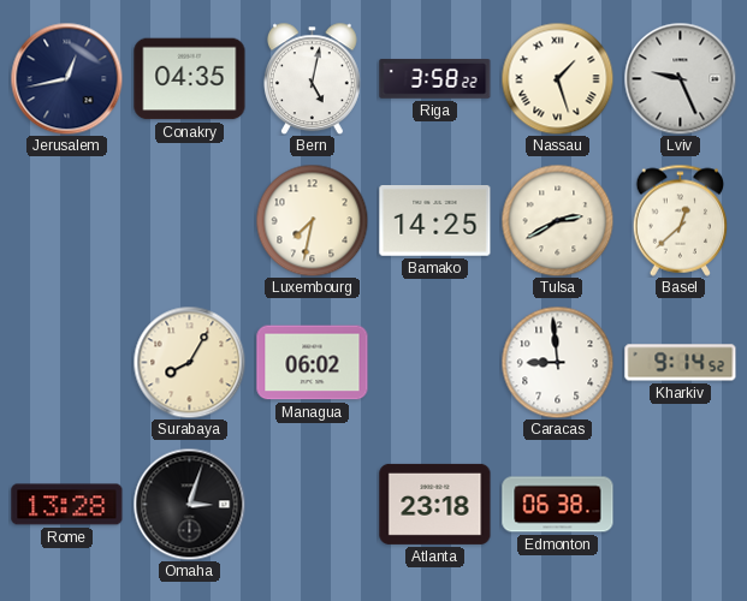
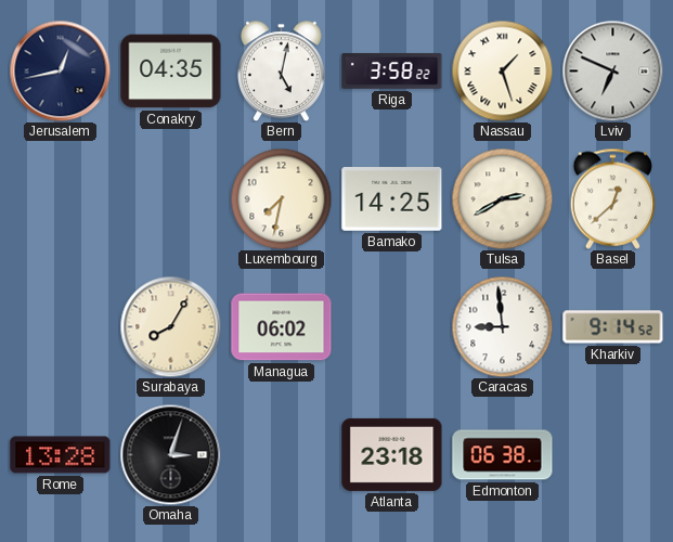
Lviv: 9:26 -> 6:49
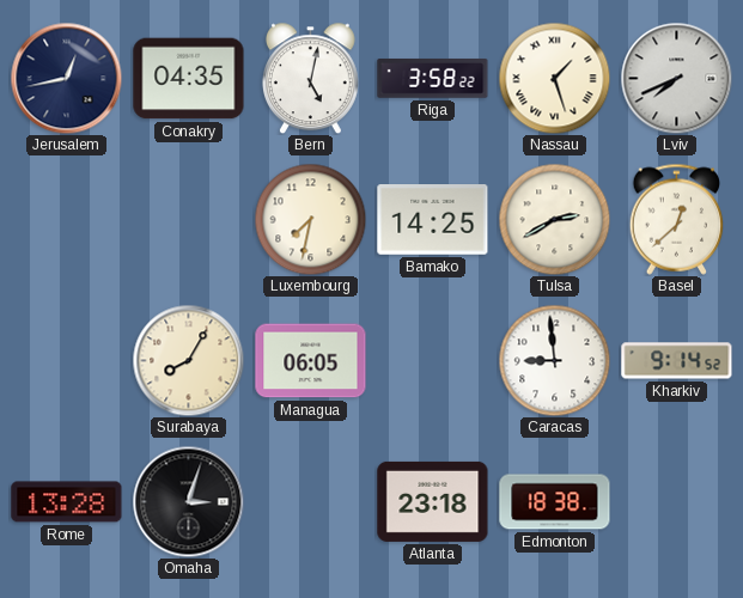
Lviv: 6:49 -> 7:41
Managua: 06:02 -> 06:05
Edmonton: 06:38 -> 18:38
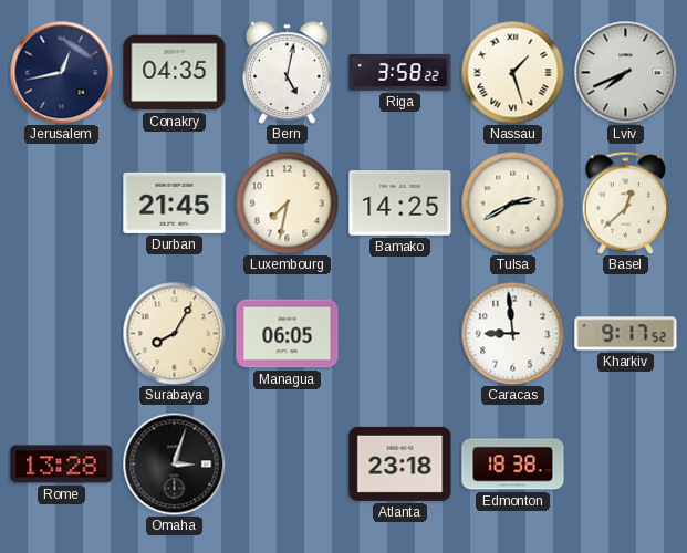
Durban: none -> 21:45
Kharkiv: 9:14 -> 9:17
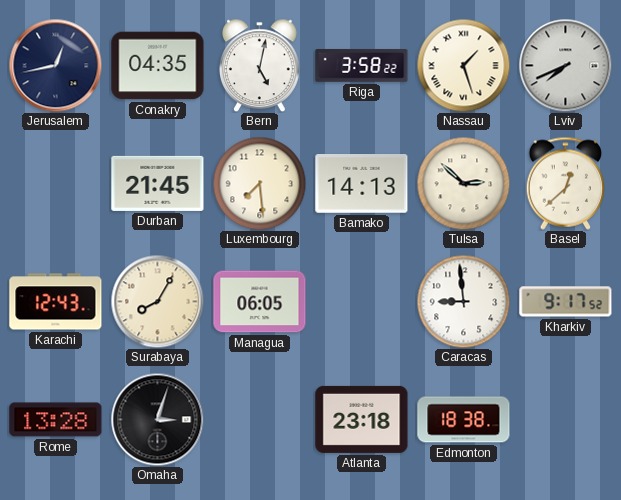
Luxembourg: 7:32 -> 7:29
Bamako: 14:25 -> 14:13
Tulsa: 2:40 -> 2:52
Karachi: none -> 12:43
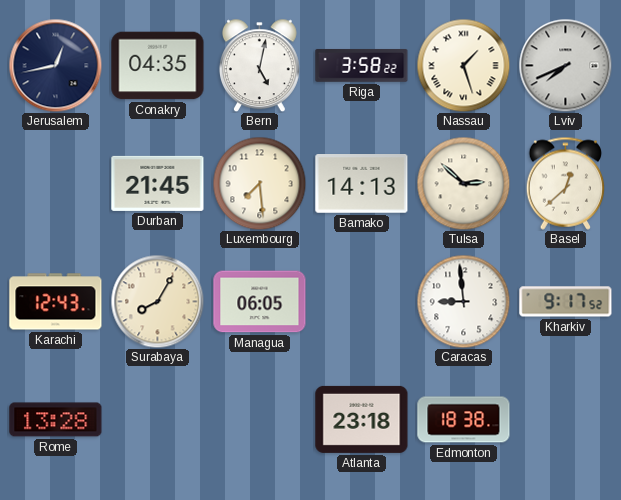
Omaha: 3:03 -> none
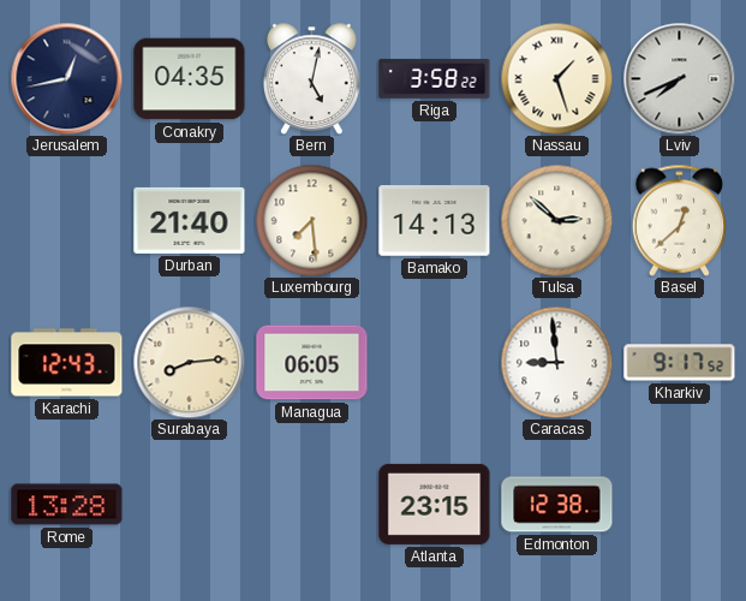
Durban: 21:45 -> 21:40
Surabaya: 8:05 -> 8:14
Atlanta: 23:18 -> 23:15
Edmonton: 18:38 -> 12:38
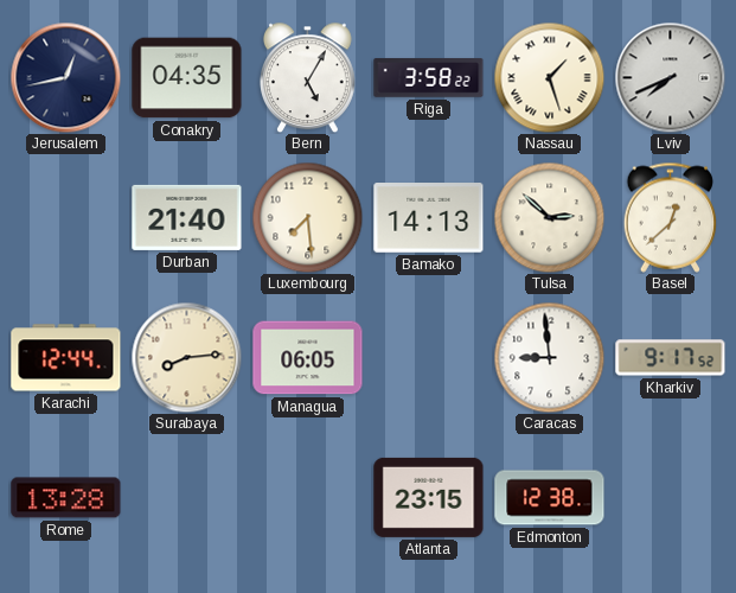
Bern: 5:02 -> 5:05
Karachi: 12:43 -> 12:44
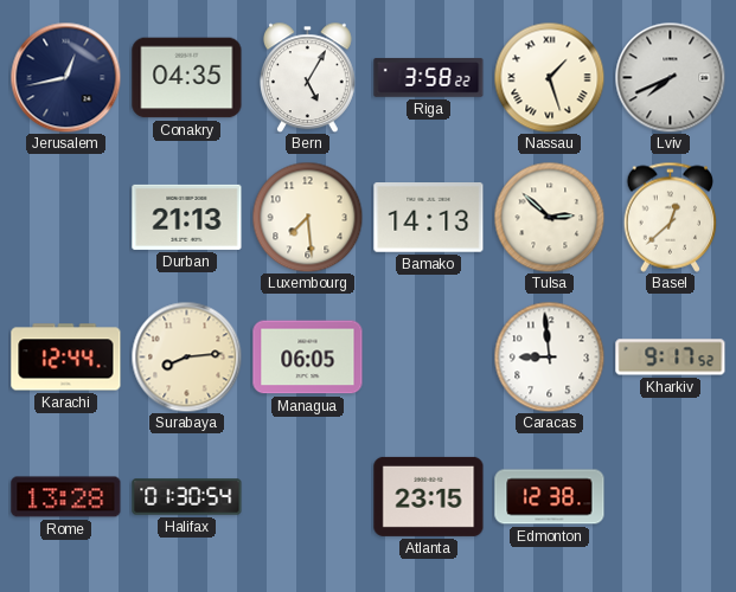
Durban: 21:40 -> 21:13
Halifax: none -> 01:30
